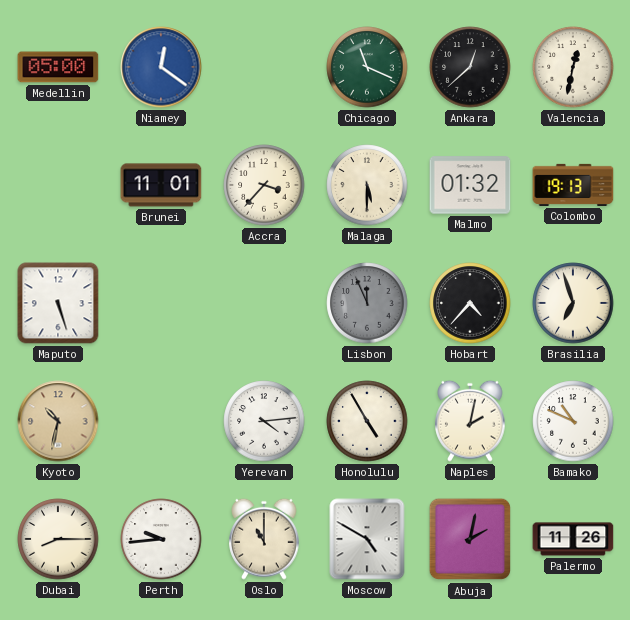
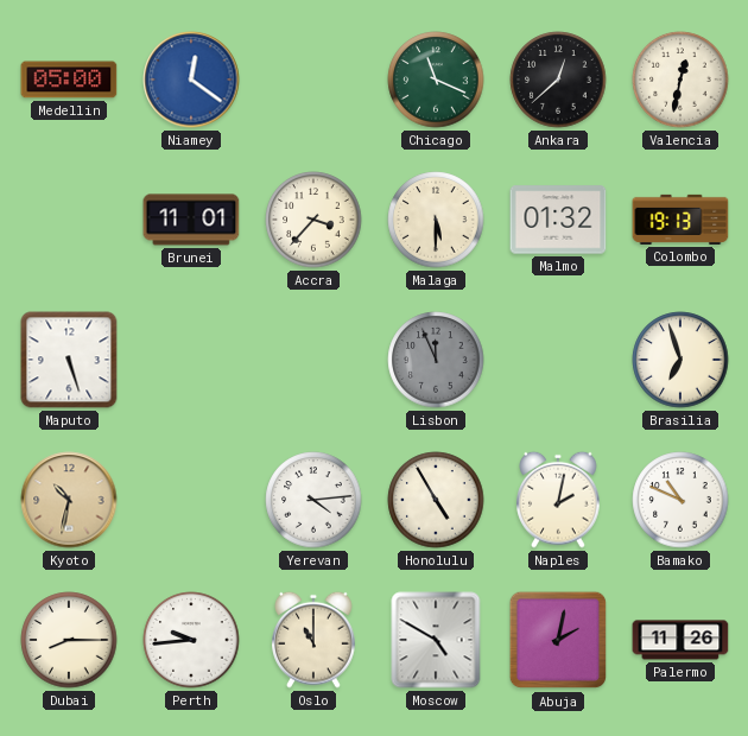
Hobart: 4:37 -> none
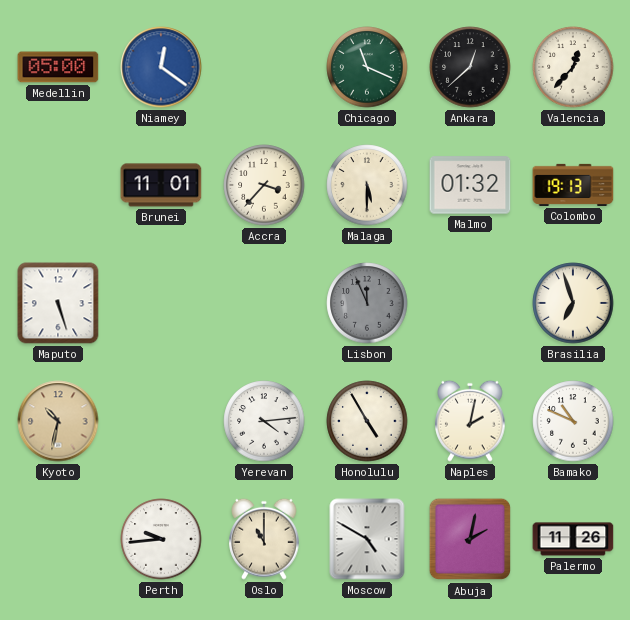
Valencia: 12:32 -> 12:37
Dubai: 8:15 -> none
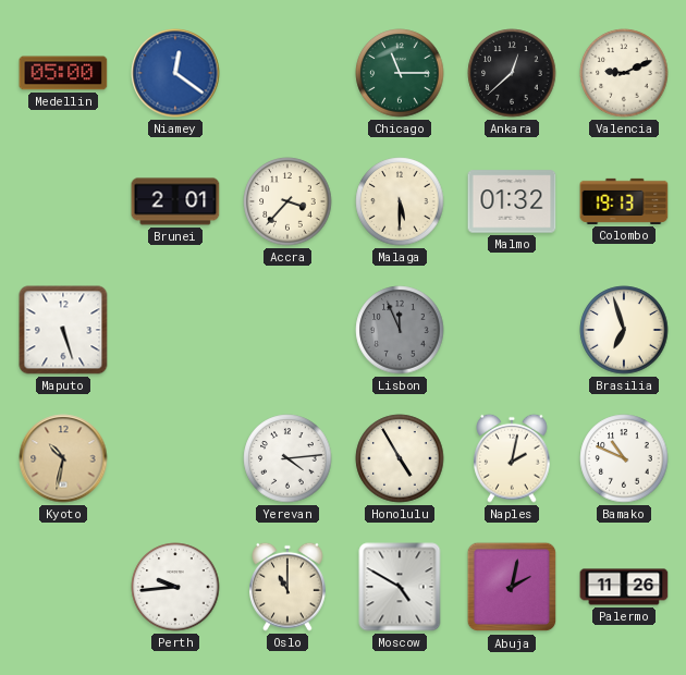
Chicago: 11:19 -> 11:15
Valencia: 12:37 -> 9:11
Brunei: 11:01 -> 2:01
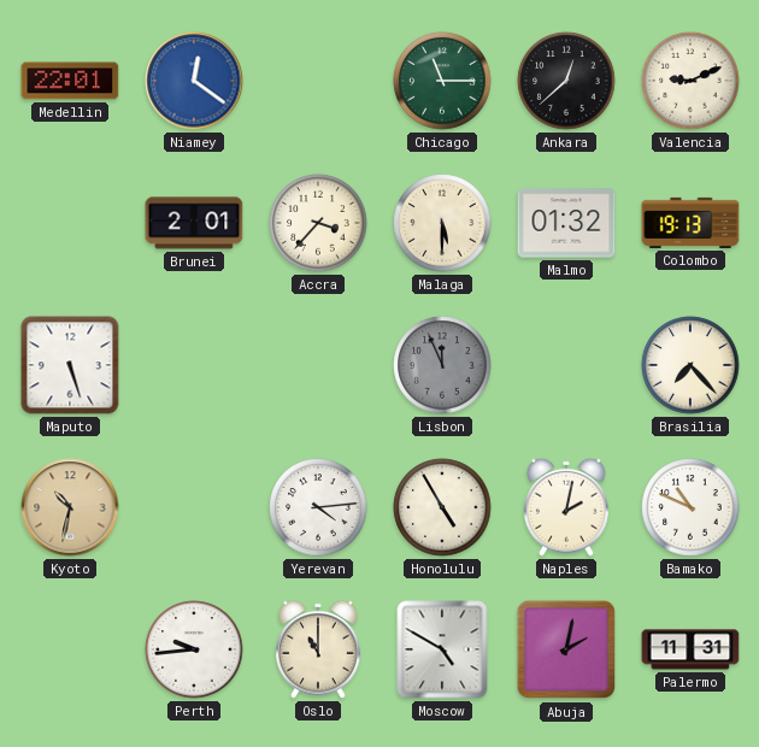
Medellin: 05:00 -> 22:01
Brasilia: 6:57 -> 7:23
Palermo: 11:26 -> 11:31
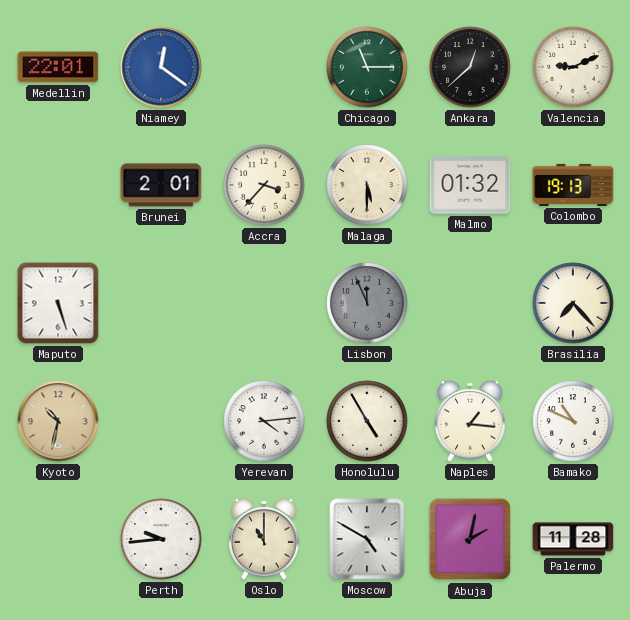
Naples: 2:02 -> 1:16
Palermo: 11:31 -> 11:28
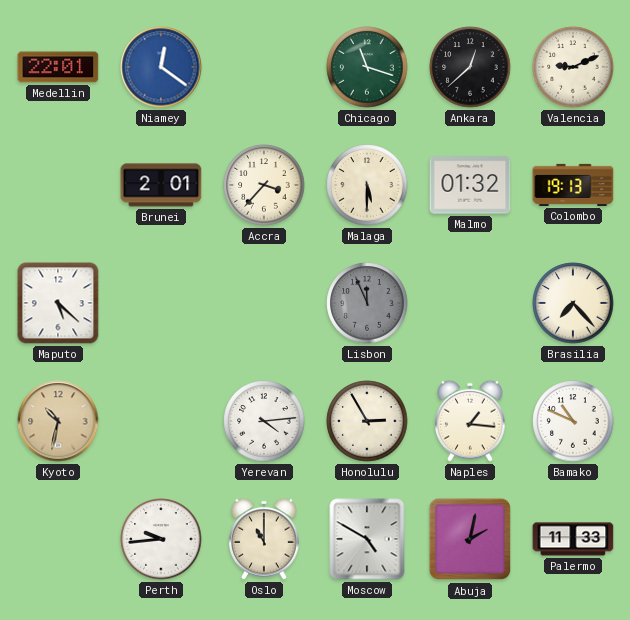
Chicago: 11:15 -> 11:18
Maputo: 5:27 -> 5:22
Honolulu: 4:55 -> 2:55
Palermo: 11:28 -> 11:33
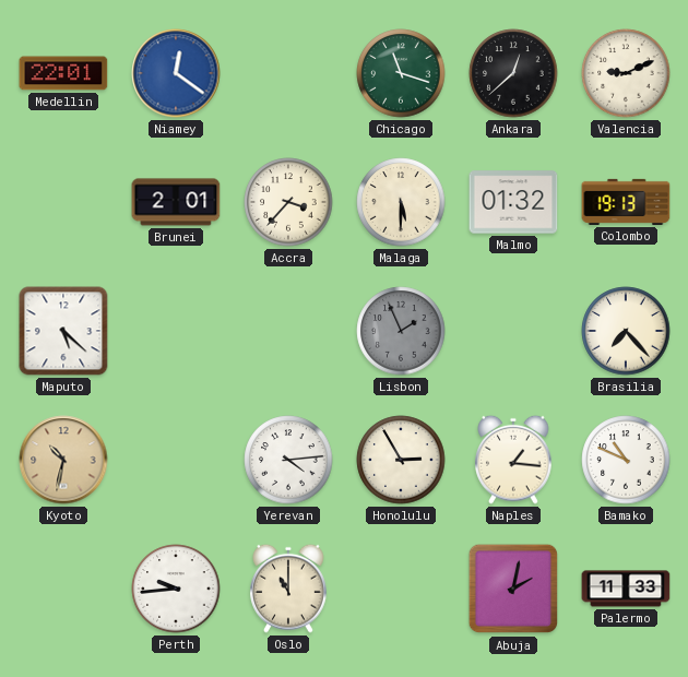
Lisbon: 11:56 -> 1:56
Moscow: 4:50 -> none
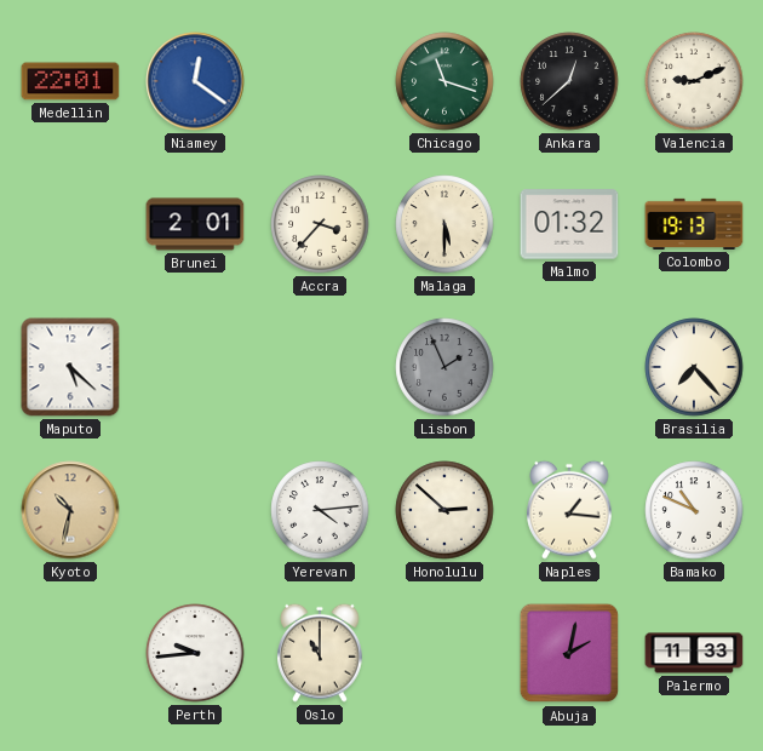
Honolulu: 2:55 -> 2:52
